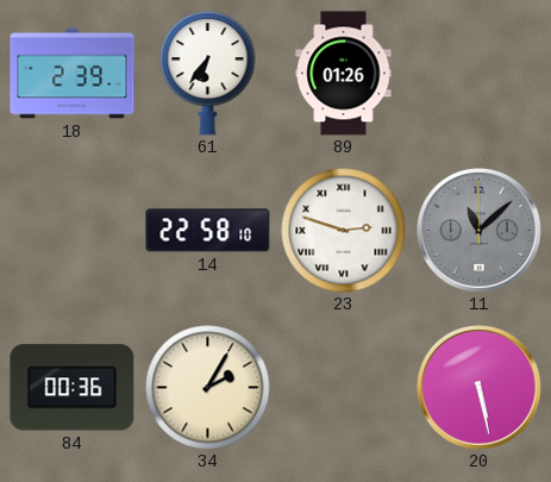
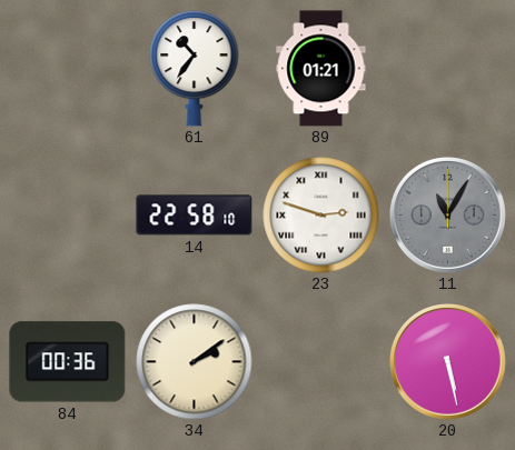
18: 2:39 -> none
61: 6:36 -> 10:36
89: 01:26 -> 01:21
11: 11:08 -> 11:05
34: 2:05 -> 2:09
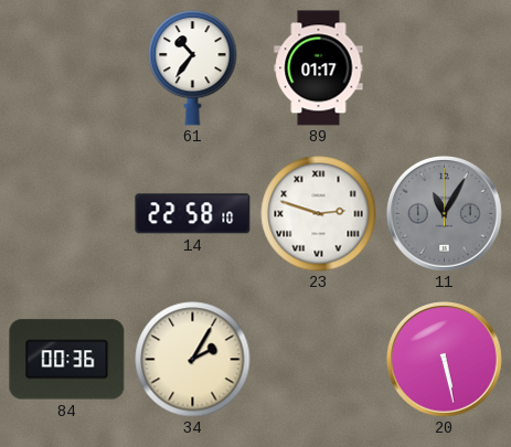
89: 01:21 -> 01:17
34: 2:09 -> 2:05
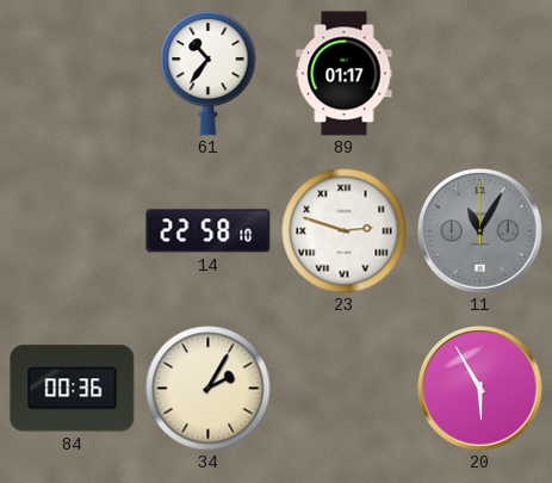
20: 5:28 -> 5:55
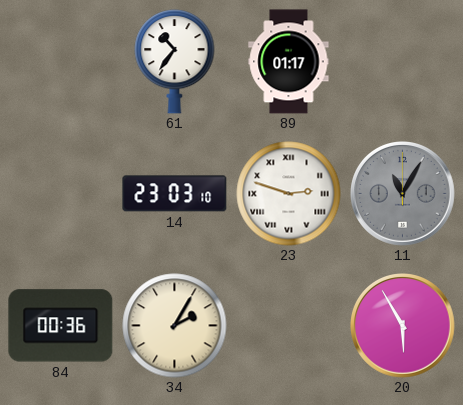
14: 22:58 -> 23:03
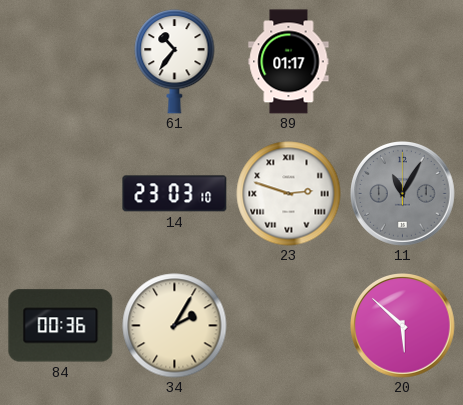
20: 5:55 -> 5:52
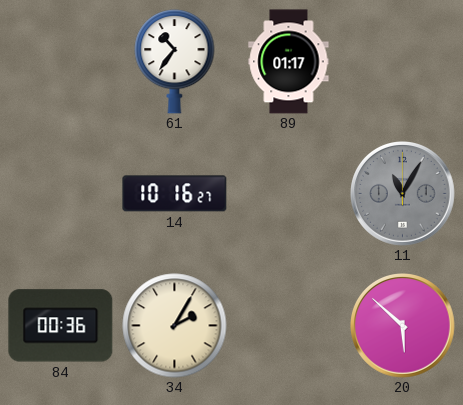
14: 23:03 -> 10:16
23: 2:48 -> none
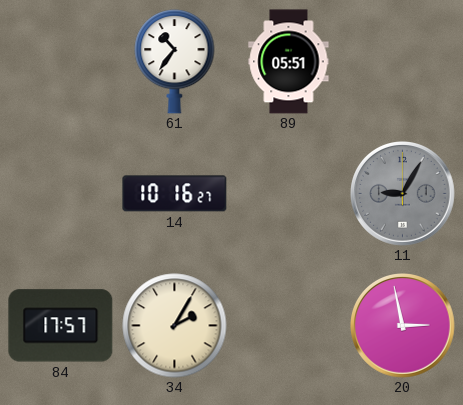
89: 01:17 -> 05:51
11: 11:05 -> 9:05
84: 00:36 -> 17:57
20: 5:52 -> 2:58
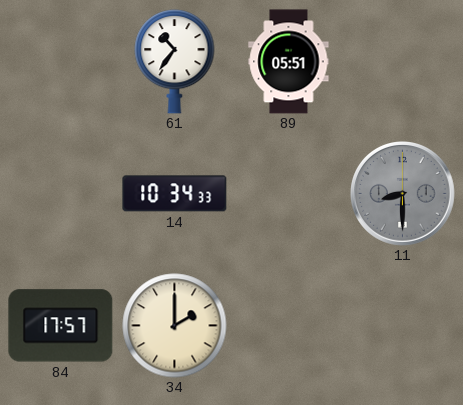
14: 10:16 -> 10:34
11: 9:05 -> 8:30
34: 2:05 -> 2:00
20: 2:58 -> none
